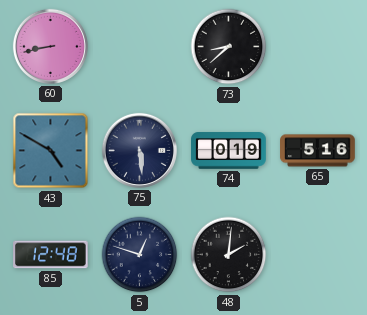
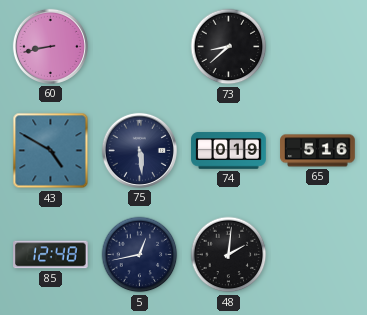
5: 12:48 -> 12:43
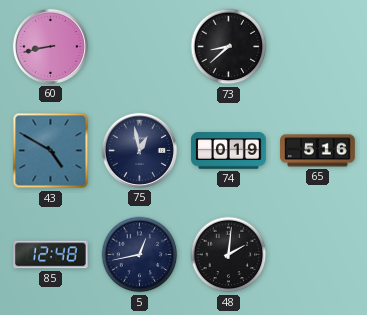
75: 5:29 -> 12:58
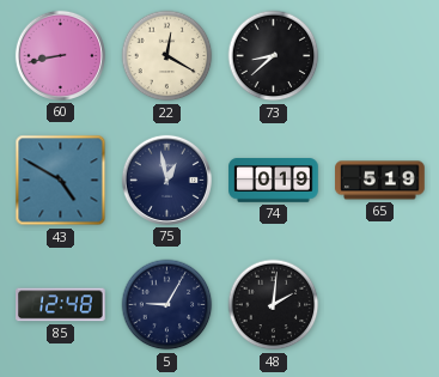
22: none -> 12:20
65: 5:16 -> 5:19
5: 12:43 -> 9:05
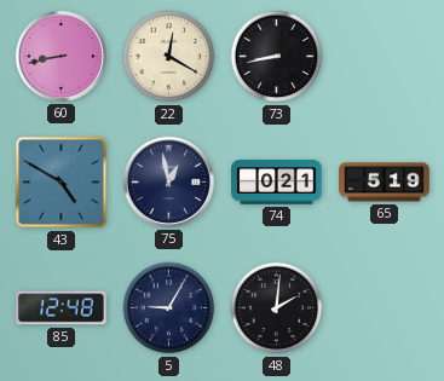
73: 8:38 -> 8:43
74: 0:19 -> 0:21
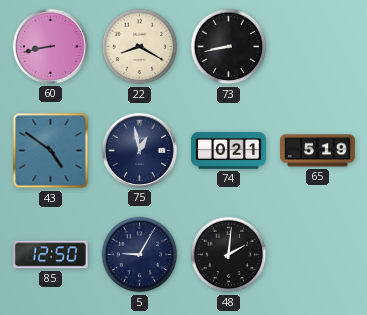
22: 12:20 -> 8:20
43: 4:50 -> 4:51
85: 12:48 -> 12:50
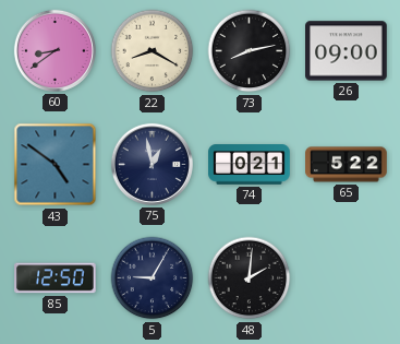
60: 8:43 -> 8:39
73: 8:43 -> 8:13
26: none -> 09:00
65: 5:19 -> 5:22
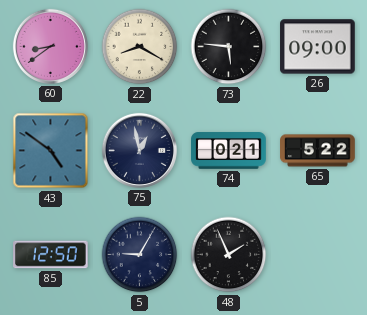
73: 8:13 -> 5:46
48: 2:01 -> 1:56
